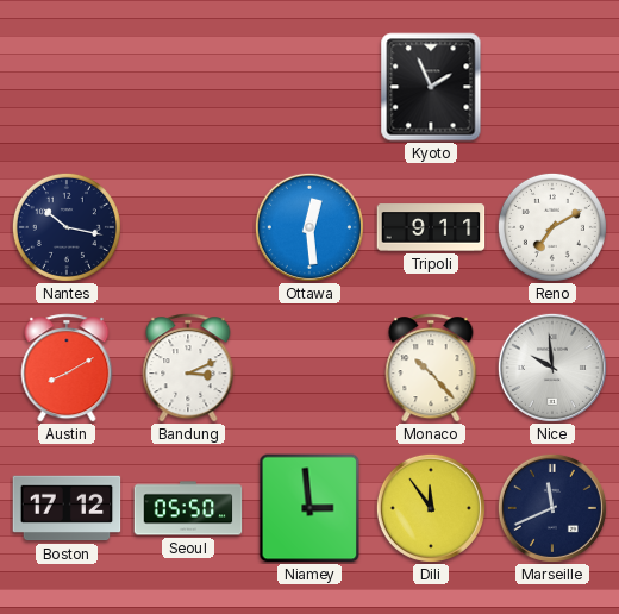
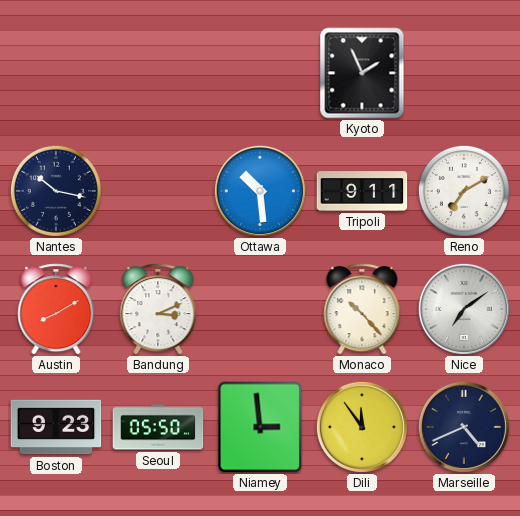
Ottawa: 12:29 -> 10:29
Nice: 9:59 -> 7:09
Boston: 17:12 -> 9:23
Marseille: 11:41 -> 4:41
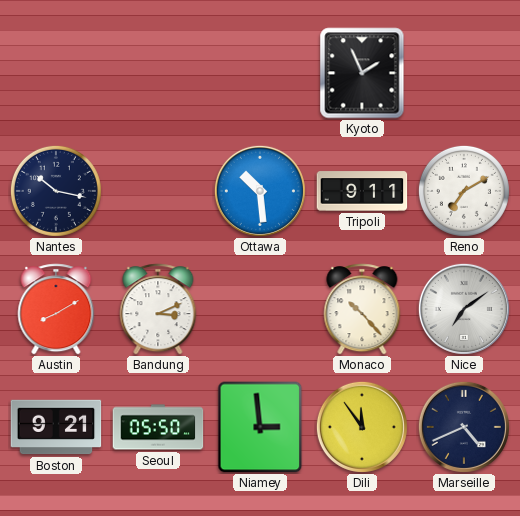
Boston: 9:23 -> 9:21
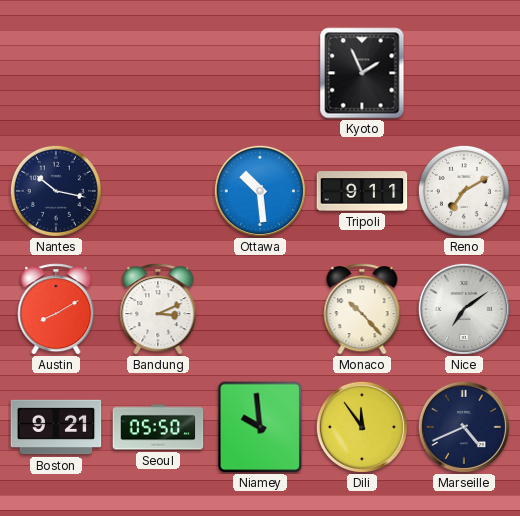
Niamey: 2:59 -> 9:59
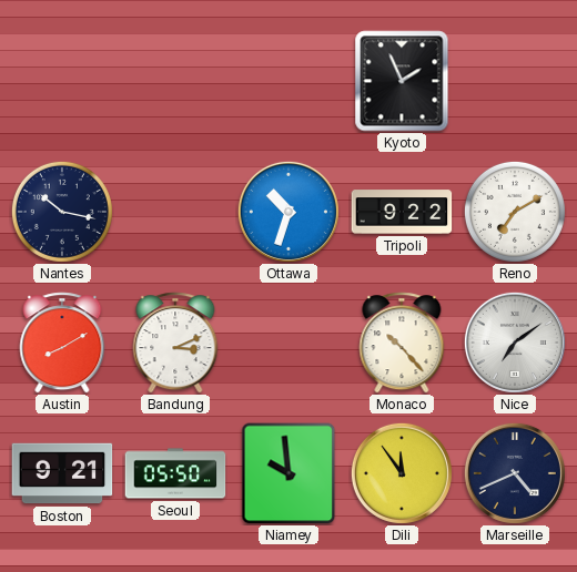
Ottawa: 10:29 -> 10:33
Tripoli: 9:11 -> 9:22
